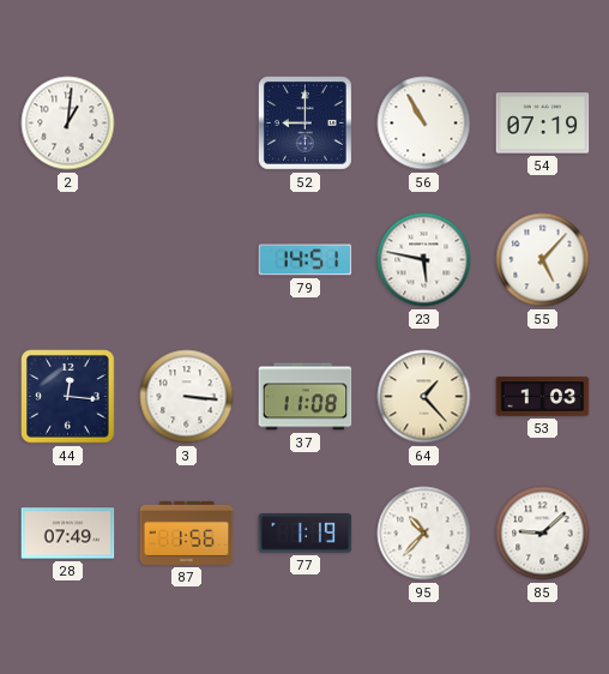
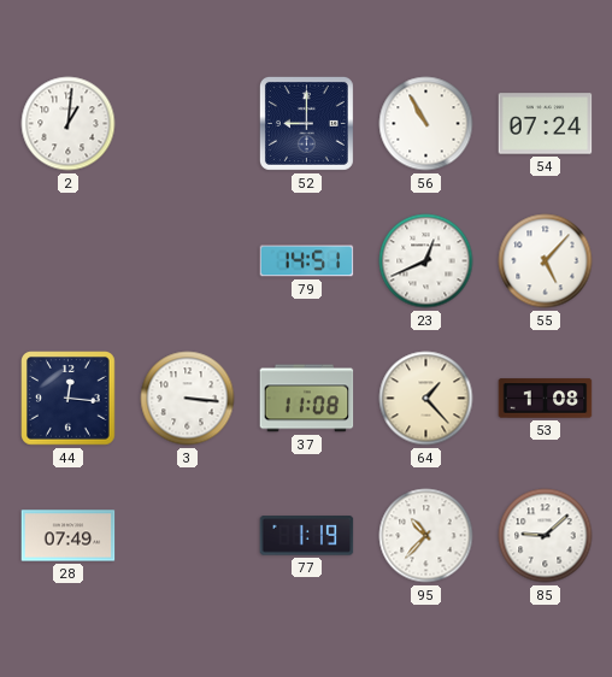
54: 07:19 -> 07:24
23: 5:47 -> 12:41
53: 1:03 -> 1:08
87: 1:56 -> none
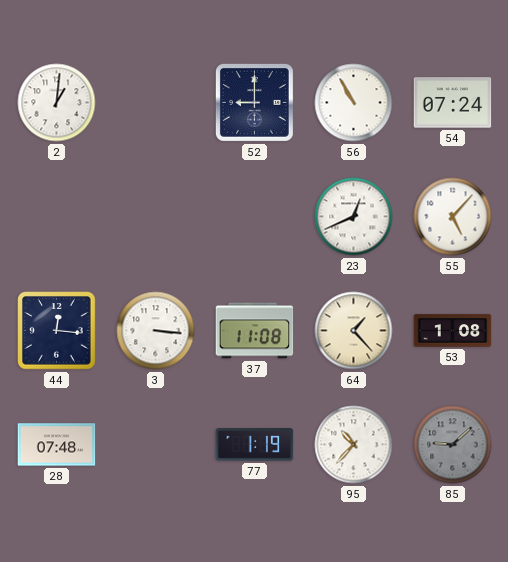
79: 14:51 -> none
28: 07:49 -> 07:48
85 dial: white -> grey
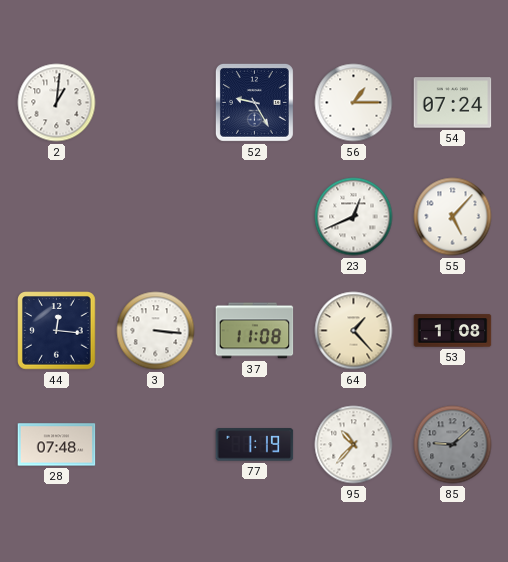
52: 9:00 -> 9:25
56: 10:55 -> 1:15
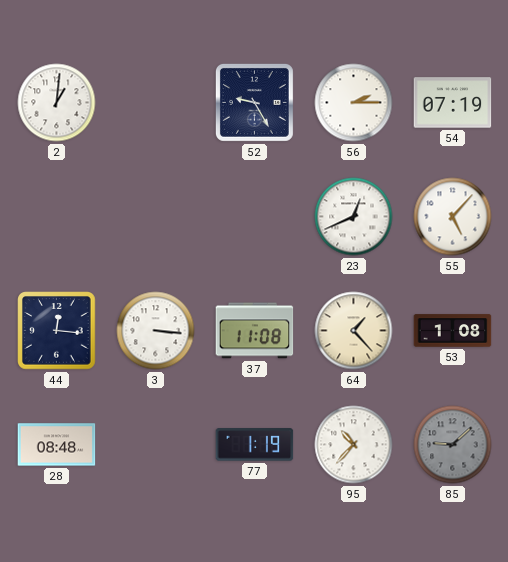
56: 1:15 -> 2:15
54: 07:24 -> 07:19
28: 07:48 -> 08:48
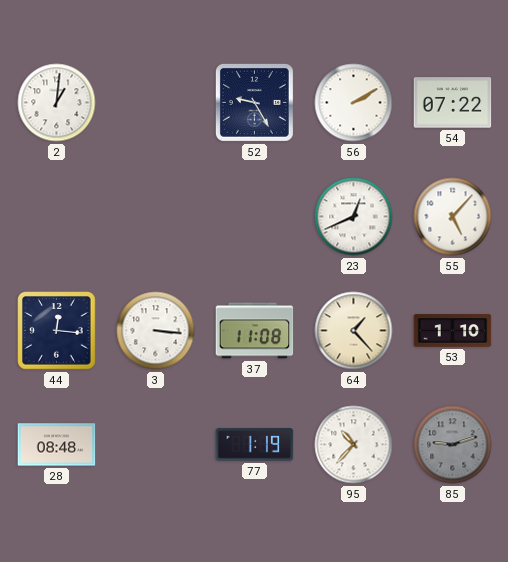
56: 2:15 -> 2:10
54: 07:19 -> 07:22
53: 1:08 -> 1:10
85: 9:08 -> 9:12
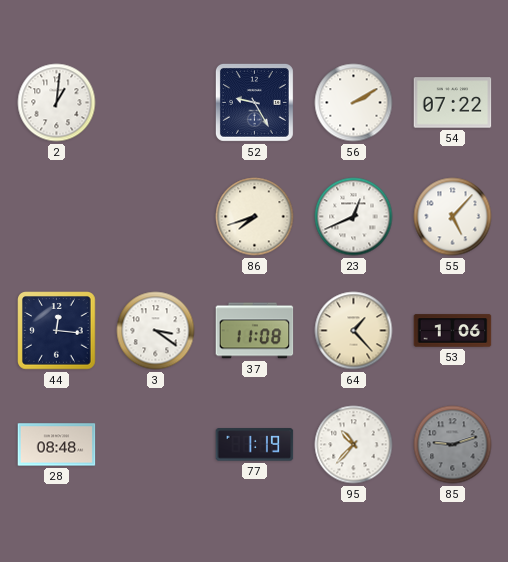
86: none -> 7:42
3: 3:16 -> 3:21
53: 1:10 -> 1:06
